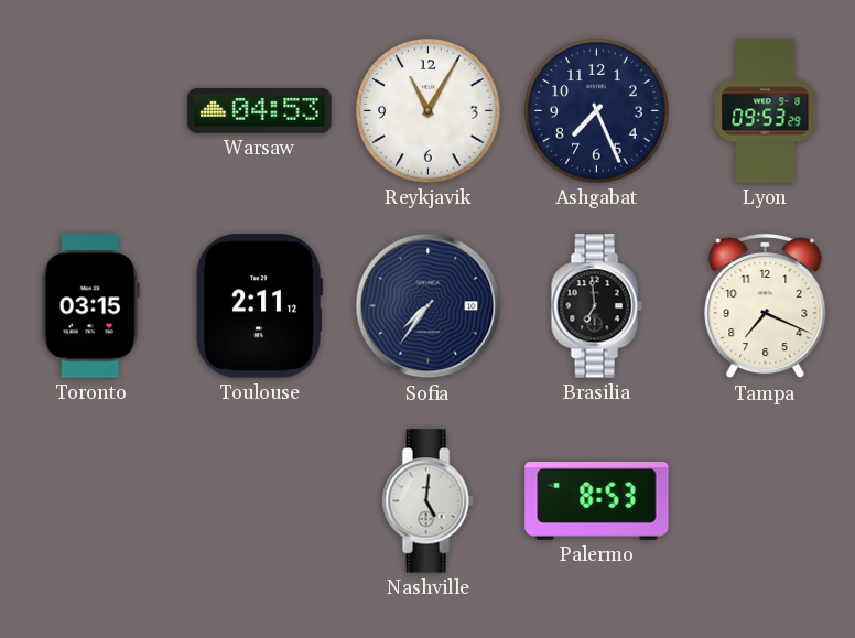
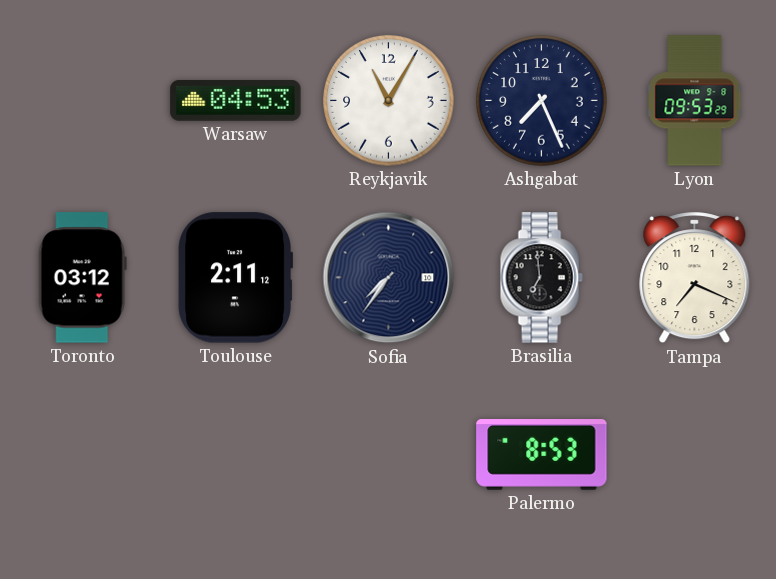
Toronto: 03:15 -> 03:12
Nashville: 5:01 -> none
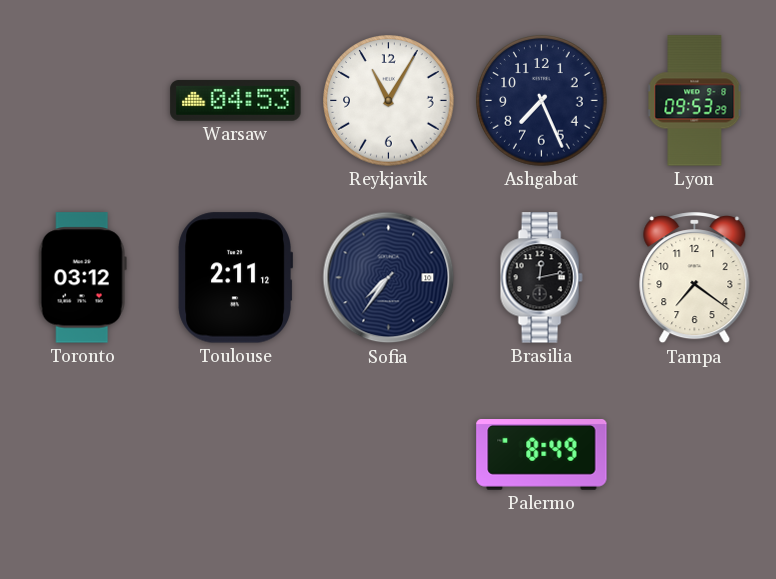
Brasilia: 6:59 -> 12:13
Tampa: 7:19 -> 7:21
Palermo: 8:53 -> 8:49
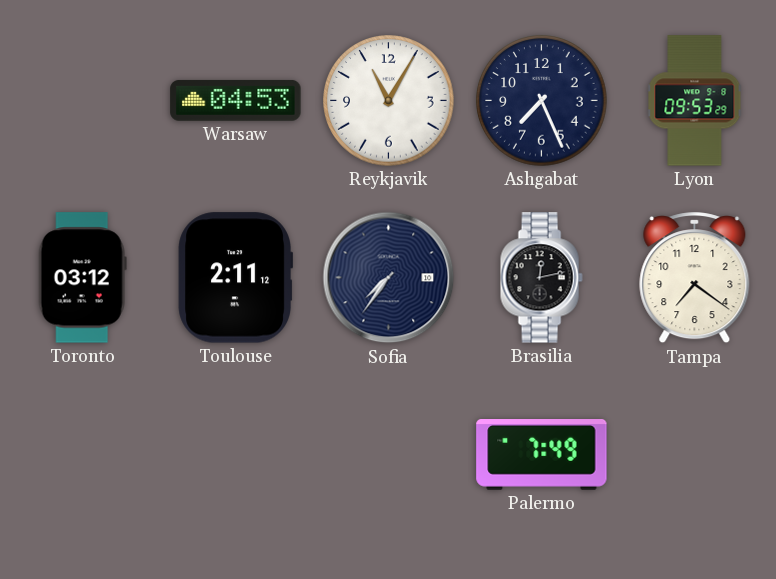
Palermo: 8:49 -> 7:49
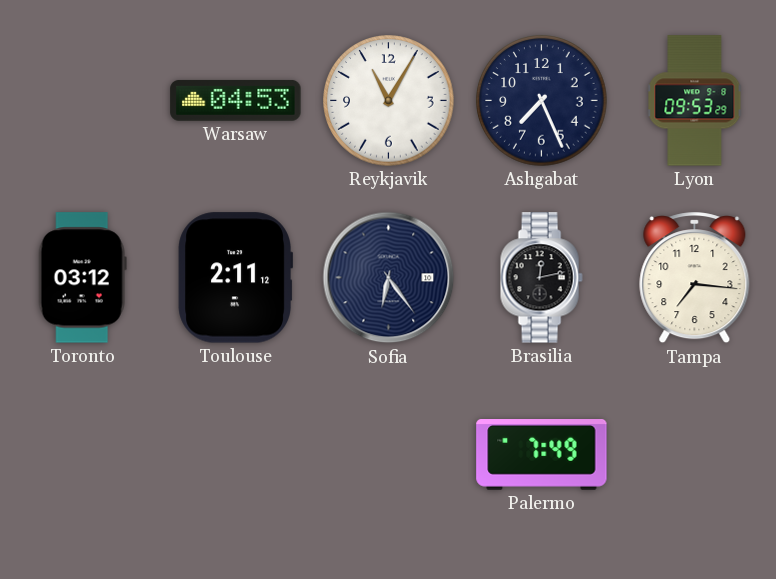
Sofia: 7:36 -> 6:24
Tampa: 7:21 -> 7:16
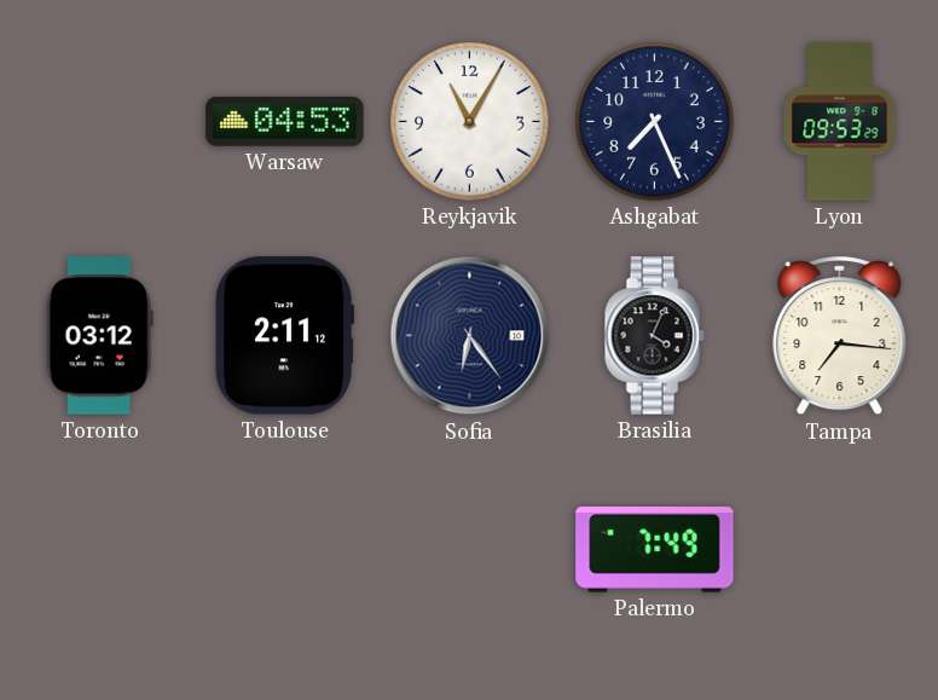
Brasilia: 12:13 -> 4:04
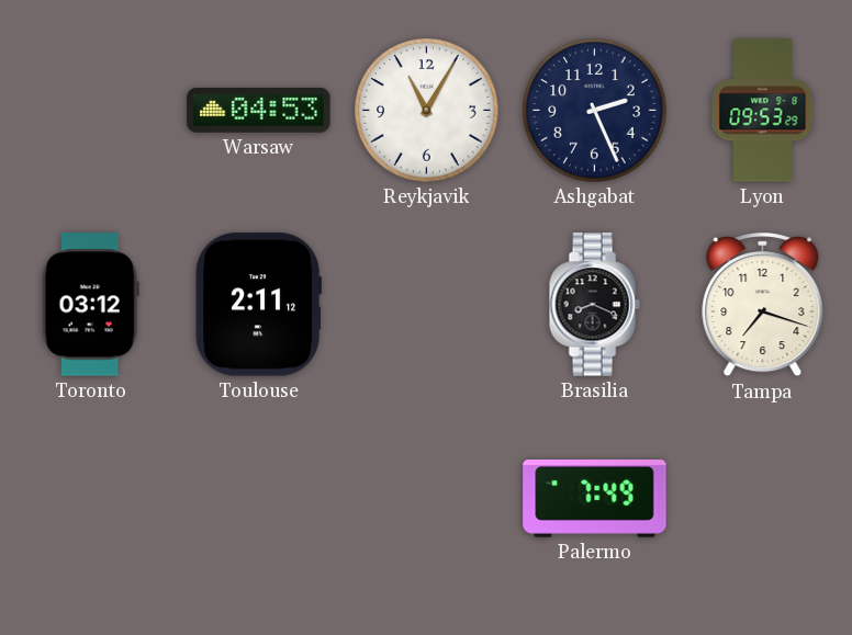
Ashgabat: 7:26 -> 2:26
Sofia: 6:24 -> none
Brasilia: 4:04 -> 8:19
Tampa: 7:16 -> 7:18
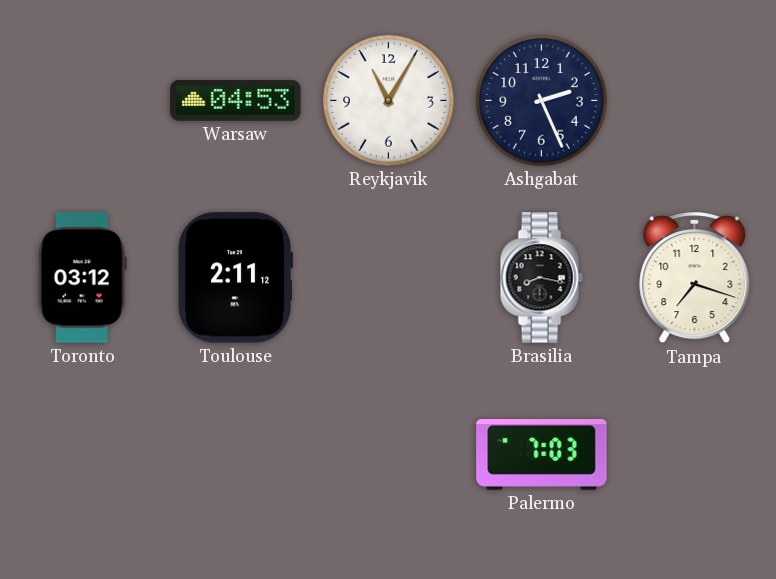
Lyon: 09:53 -> none
Brasilia: 8:19 -> 8:17
Palermo: 7:49 -> 7:03
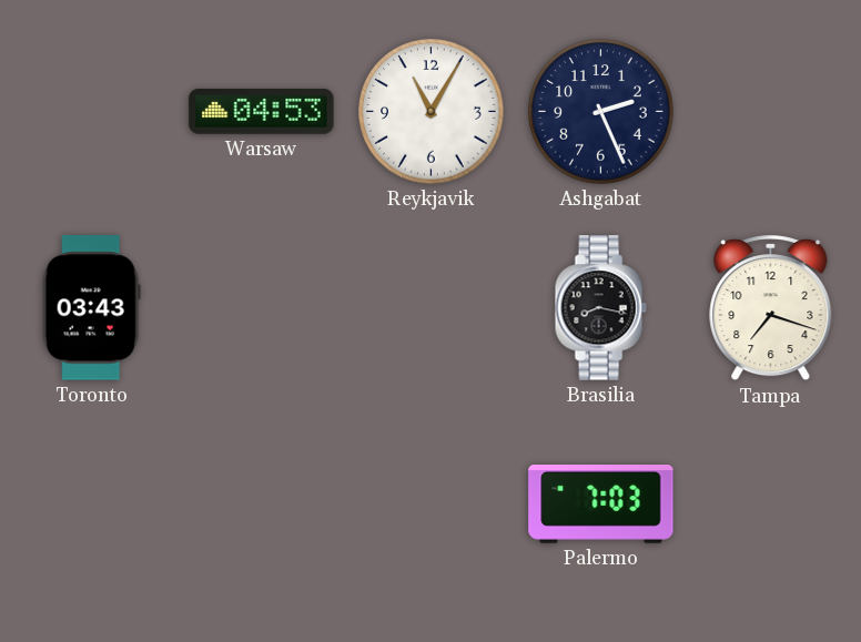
Toronto: 03:12 -> 03:43
Toulouse: 2:11 -> none
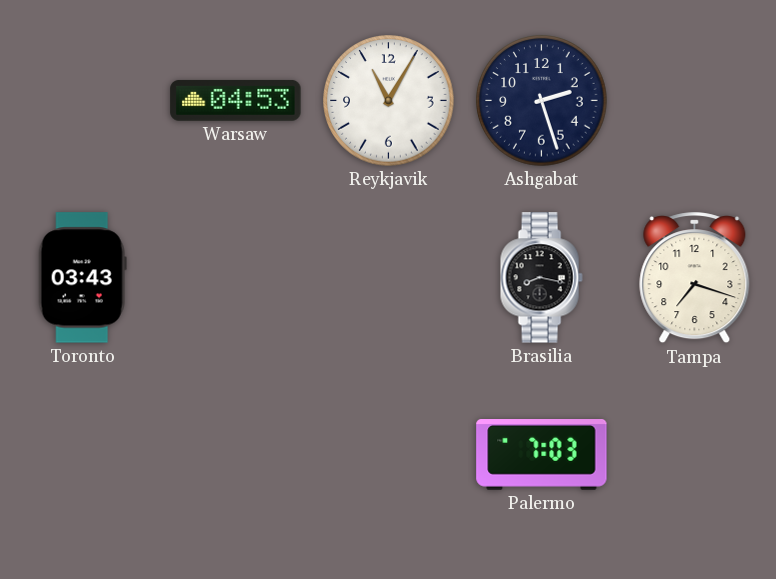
Ashgabat: 2:26 -> 2:27
